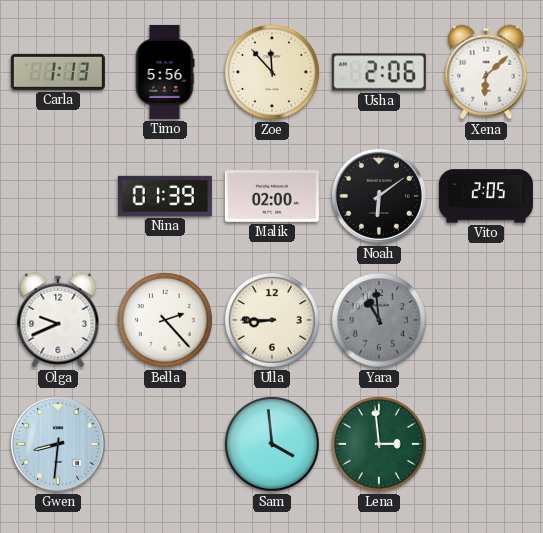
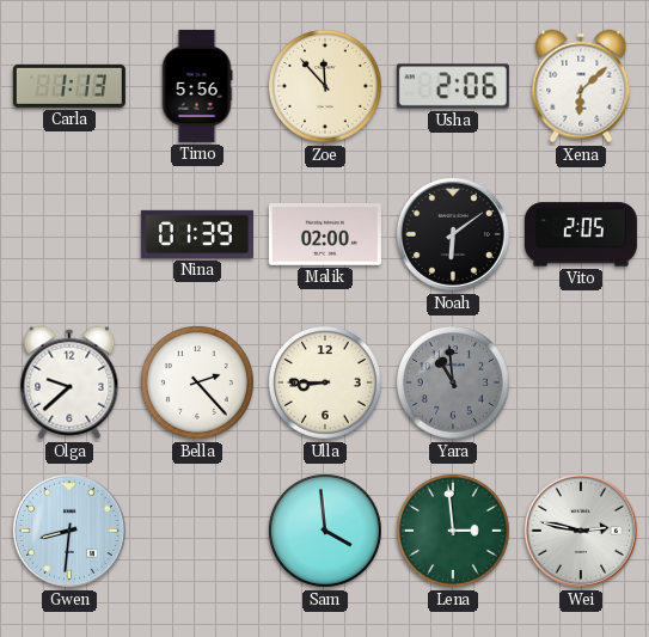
Olga: 9:41 -> 9:38
Wei: none -> 2:47
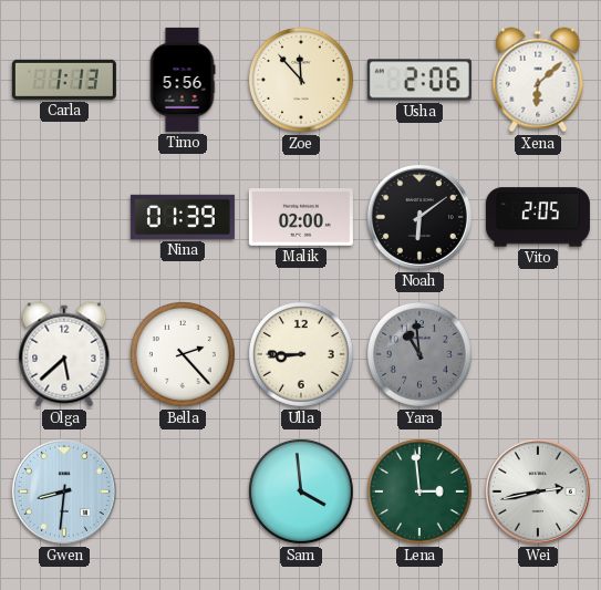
Olga: 9:38 -> 5:38
Wei: 2:47 -> 2:43
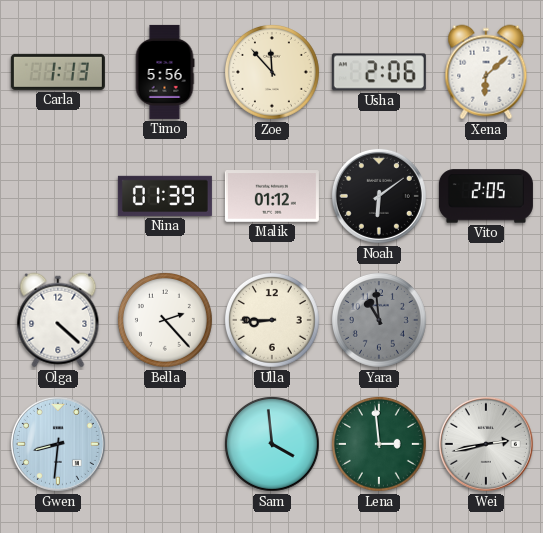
Malik: 02:00 -> 01:12
Olga: 5:38 -> 4:22
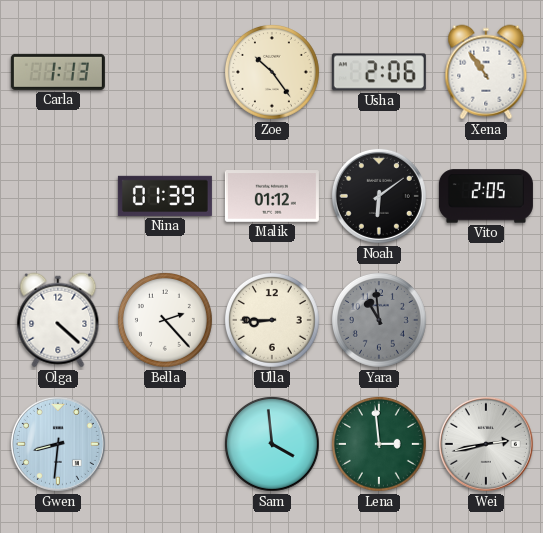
Timo: 5:56 -> none
Zoe: 11:53 -> 10:24
Xena: 6:08 -> 10:54
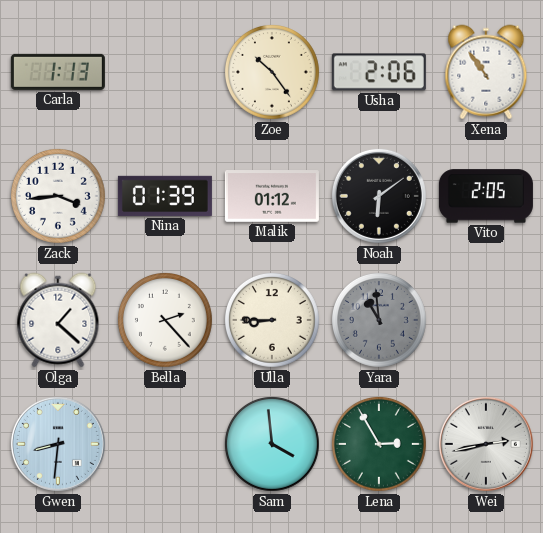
Zack: none -> 3:44
Olga: 4:22 -> 1:22
Lena: 2:59 -> 2:55
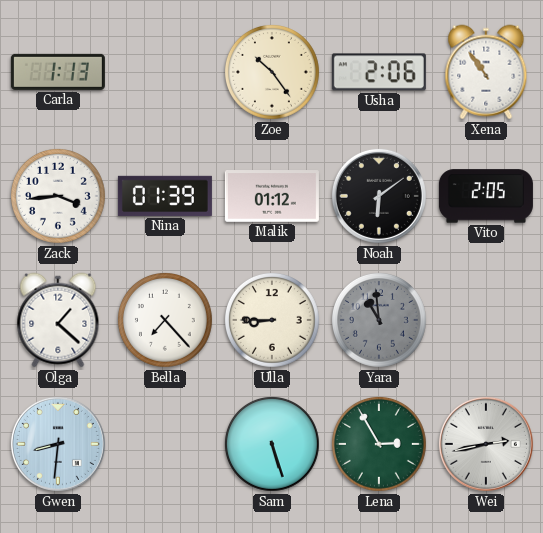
Bella: 2:23 -> 7:23
Sam: 3:59 -> 5:27
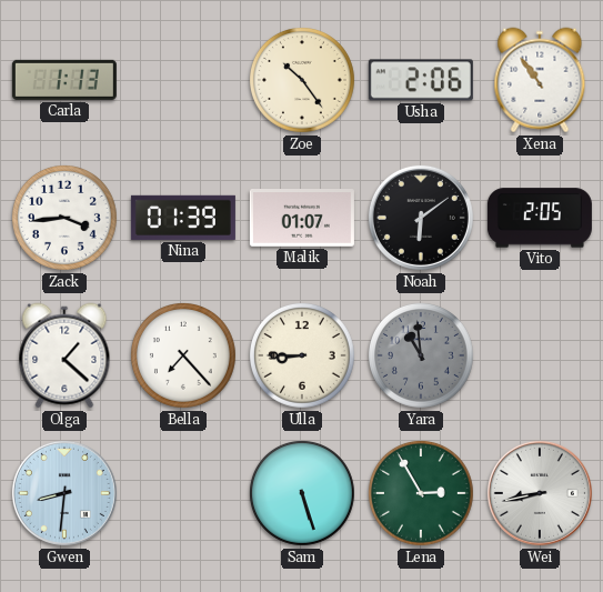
Malik: 01:12 -> 01:07
Wei: 2:43 -> 8:43
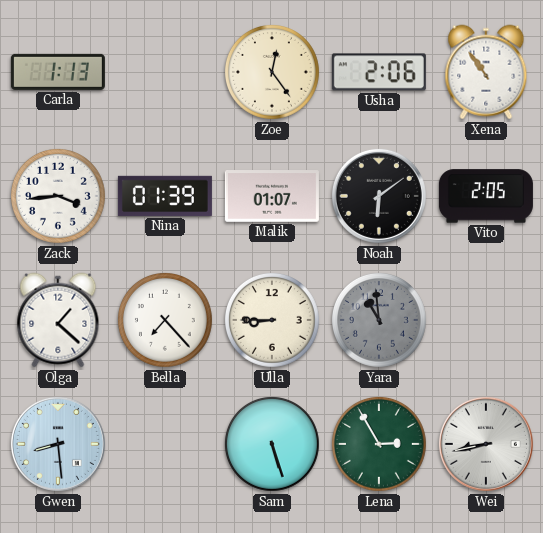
Zoe: 10:24 -> 12:24
Gwen: 8:31 -> 8:29
